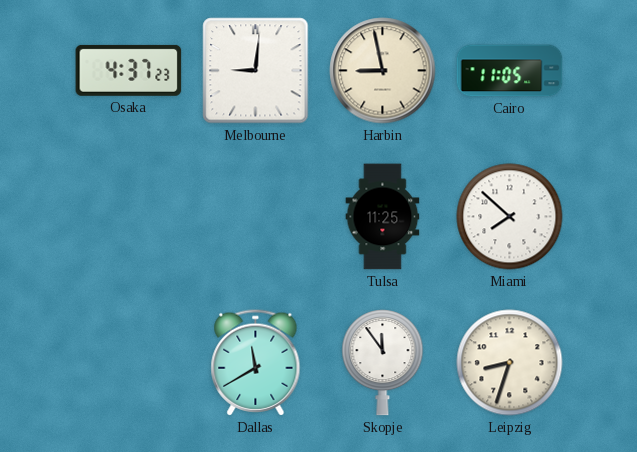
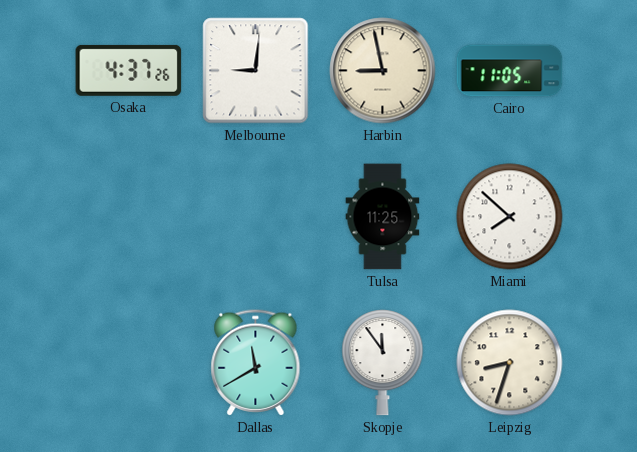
Osaka: 4:37:23 -> 4:37:26
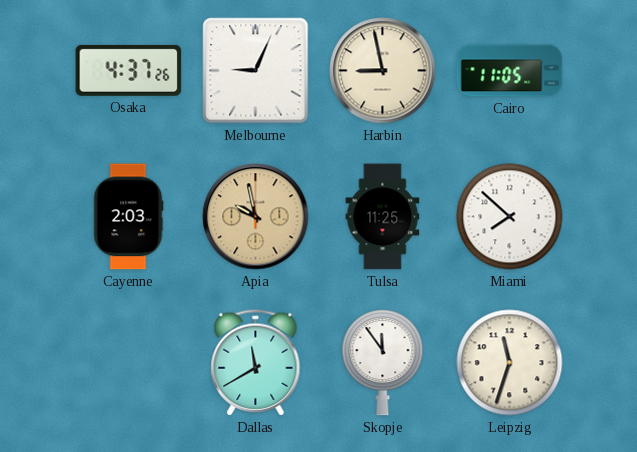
Melbourne: 9:01 -> 9:04
Cayenne: none -> 2:03
Apia: none -> 9:58
Leipzig: 8:33 -> 11:33
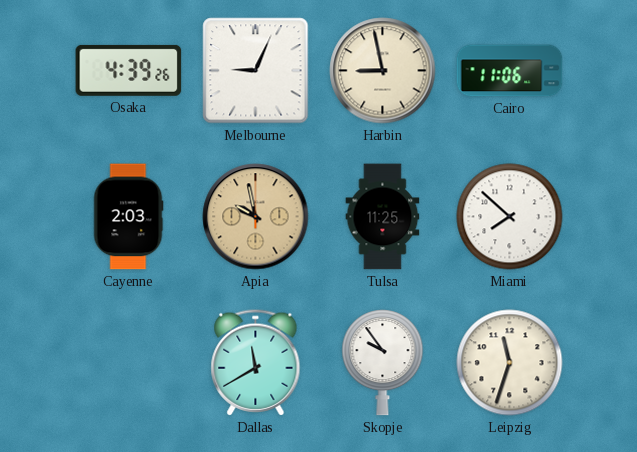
Osaka: 4:37 -> 4:39
Cairo: 11:05 -> 11:06
Skopje: 11:54 -> 9:54
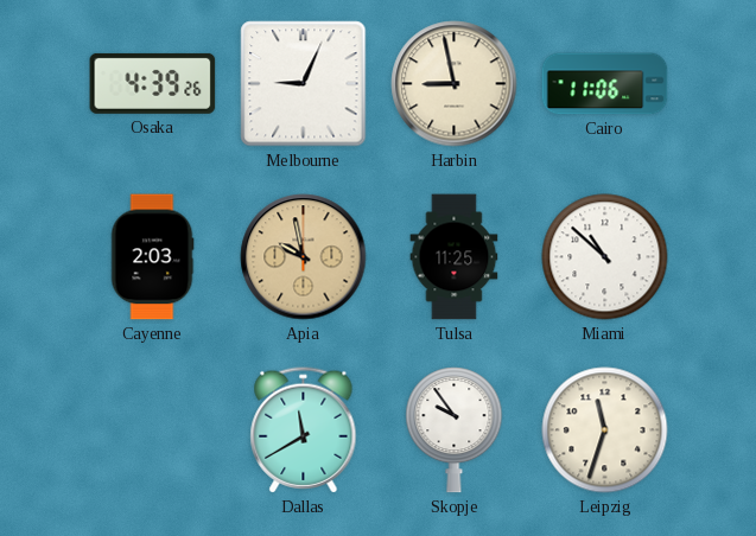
Miami: 7:52 -> 10:52
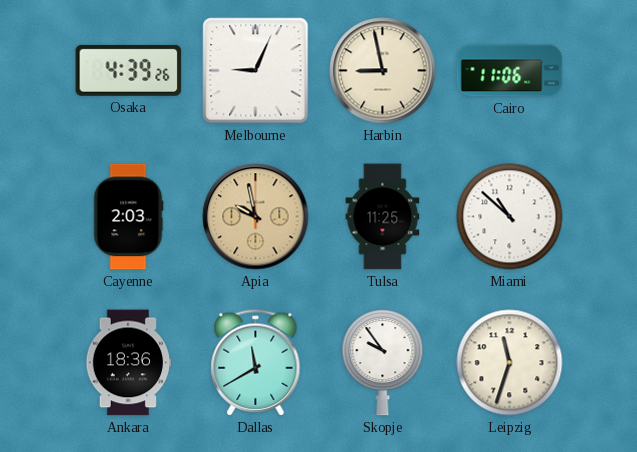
Ankara: none -> 18:36
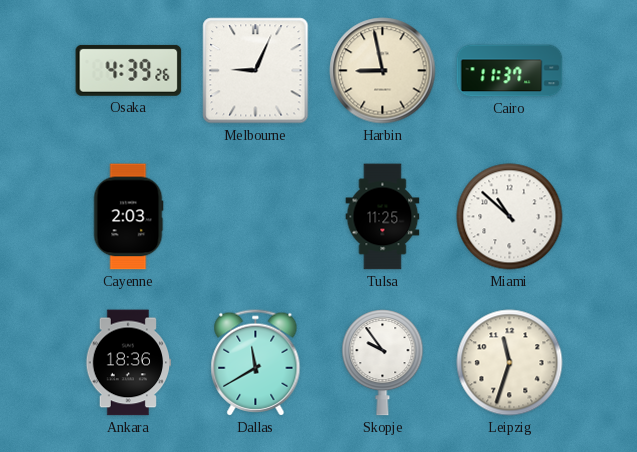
Cairo: 11:06 -> 11:37
Apia: 9:58 -> none
